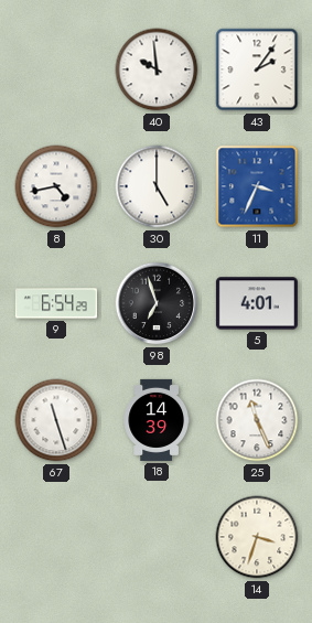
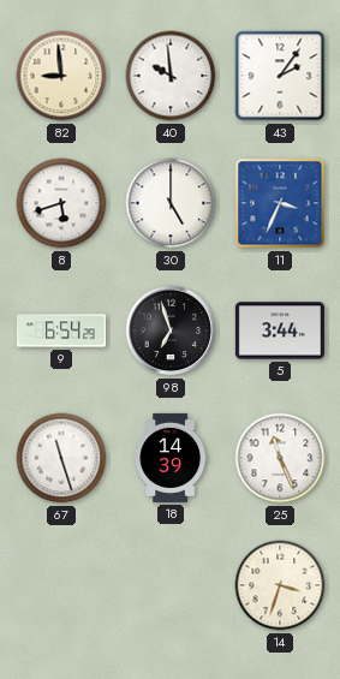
82: none -> 8:59
8: 4:43 -> 5:42
5: 4:01 -> 3:44
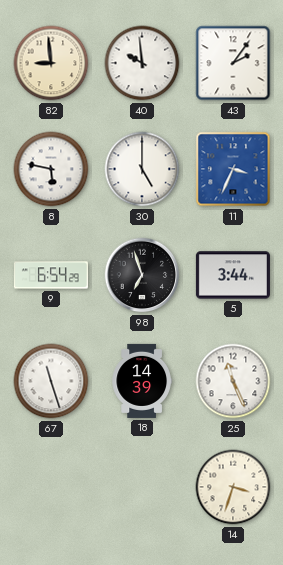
8: 5:42 -> 5:47
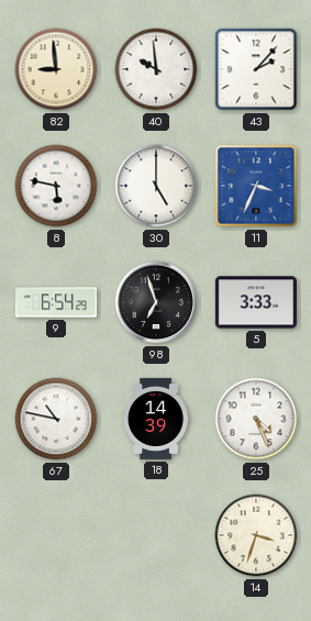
43: 2:06 -> 2:07
5: 3:44 -> 3:33
67: 11:27 -> 10:47
25: 11:26 -> 4:26
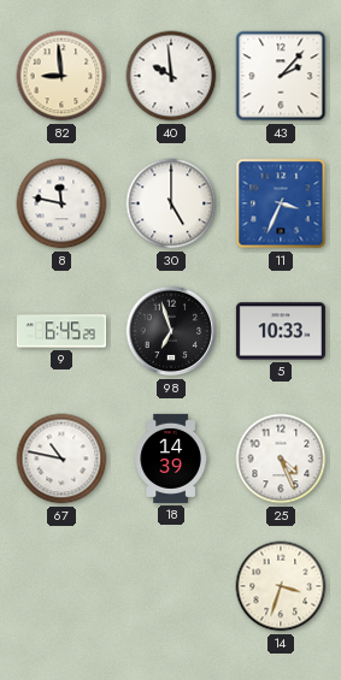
8: 5:47 -> 11:47
9: 6:54 -> 6:45
5: 3:33 -> 10:33
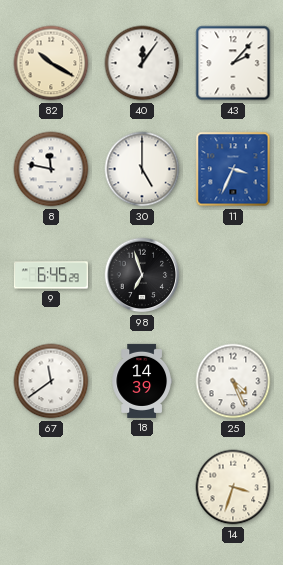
82: 8:59 -> 10:20
40: 9:59 -> 12:06
5: 10:33 -> none
67: 10:47 -> 11:39
